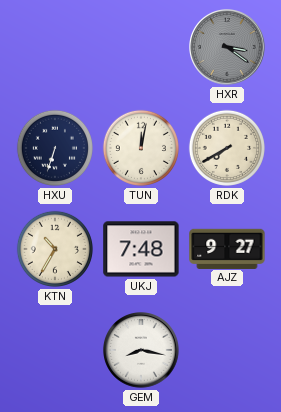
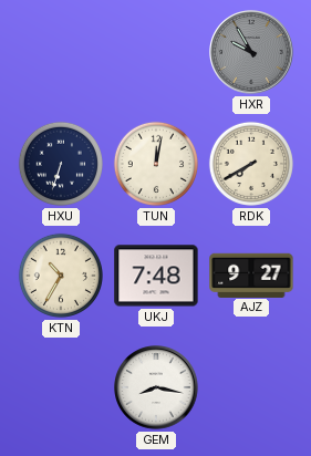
HXR: 3:21 -> 9:55
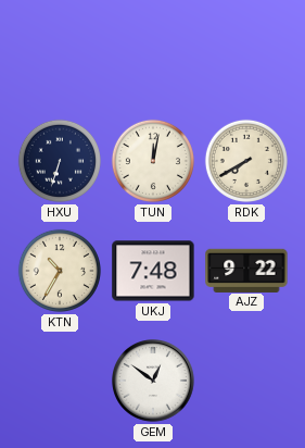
HXR: 9:55 -> none
AJZ: 9:27 -> 9:22
GEM: 8:17 -> 12:51
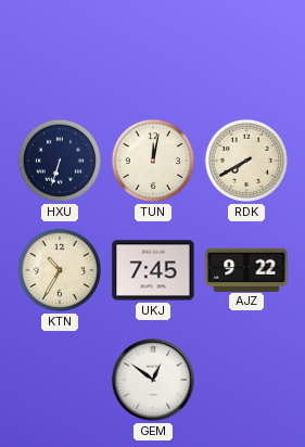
UKJ: 7:48 -> 7:45
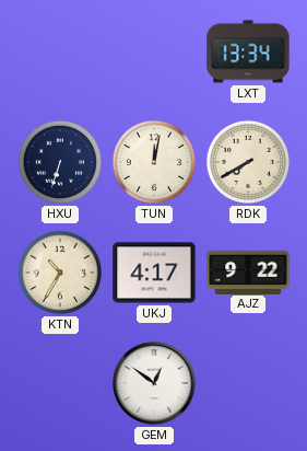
LXT: none -> 13:34
UKJ: 7:45 -> 4:17
